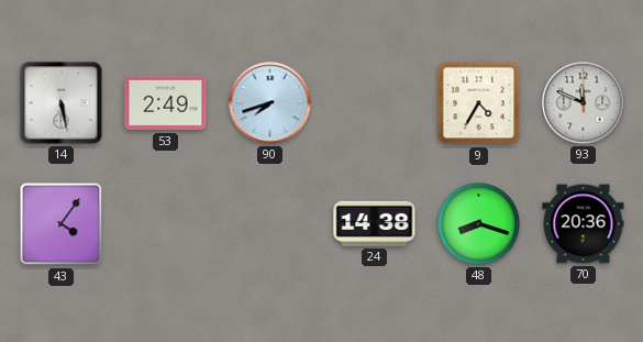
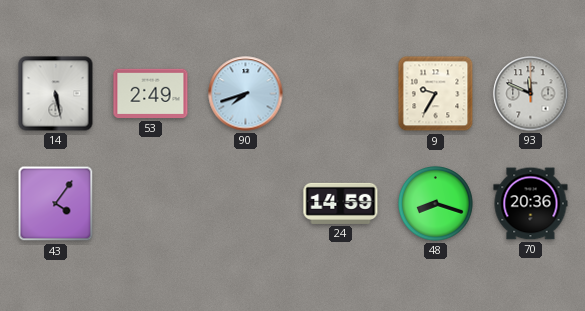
9: 4:35 -> 9:35
24: 14:38 -> 14:59
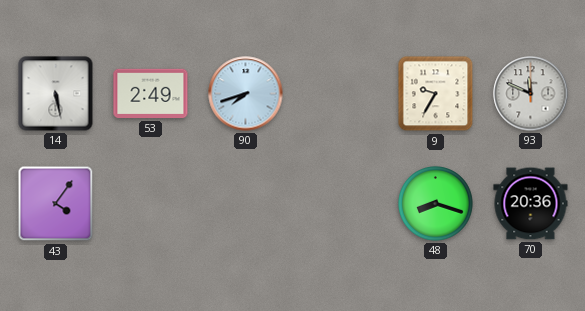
24: 14:59 -> none
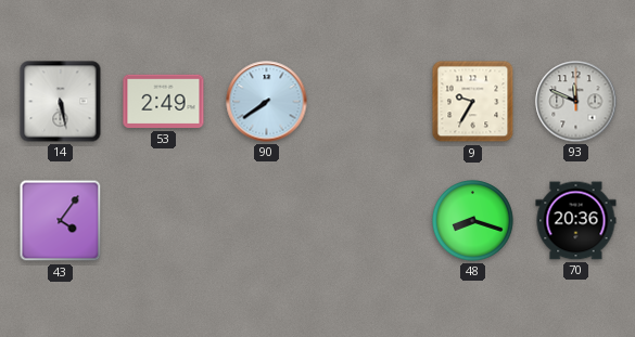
90: 7:42 -> 7:39
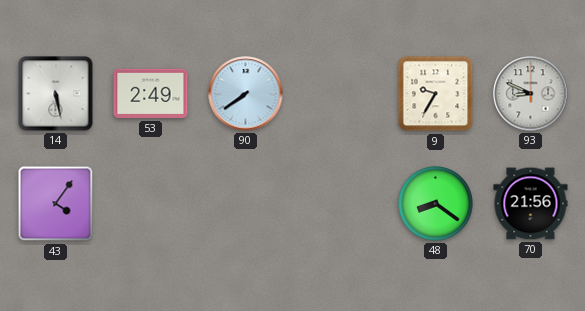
93: 11:49 -> 8:49
48: 8:18 -> 8:21
70: 20:36 -> 21:56
